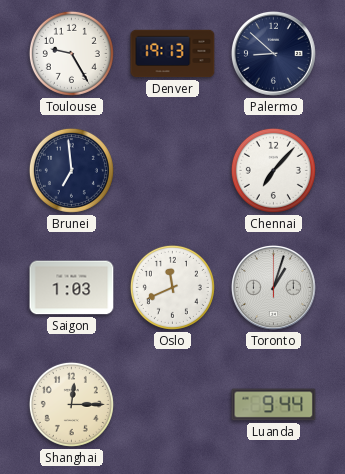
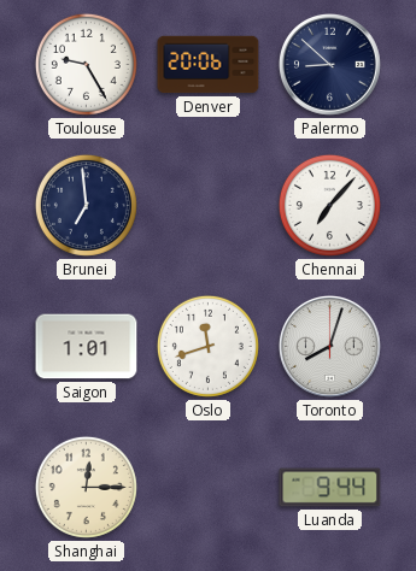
Denver: 19:13 -> 20:06
Saigon: 1:03 -> 1:01
Oslo: 11:41 -> 11:42
Toronto: 1:03 -> 8:03
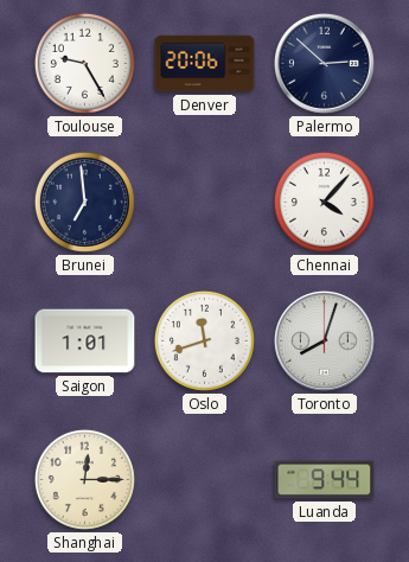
Palermo: 8:52 -> 2:52
Chennai: 7:07 -> 4:07
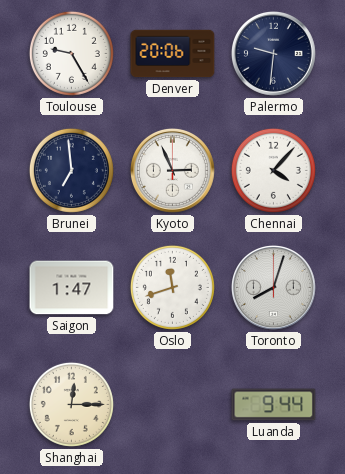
Palermo: 2:52 -> 9:31
Kyoto: none -> 2:56
Saigon: 1:01 -> 1:47
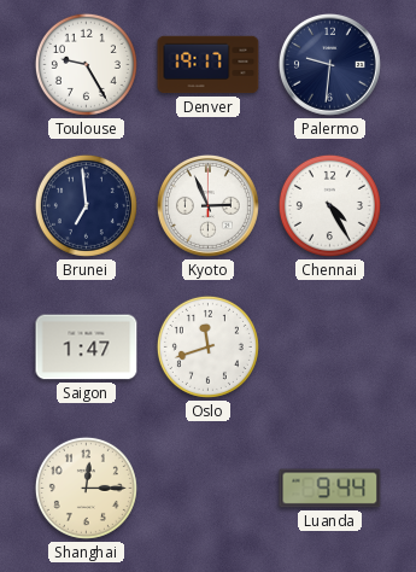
Denver: 20:06 -> 19:17
Chennai: 4:07 -> 4:25
Toronto: 8:03 -> none
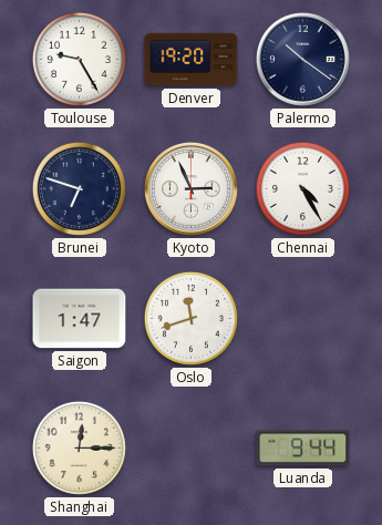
Denver: 19:17 -> 19:20
Palermo: 9:31 -> 10:21
Brunei: 6:59 -> 6:48
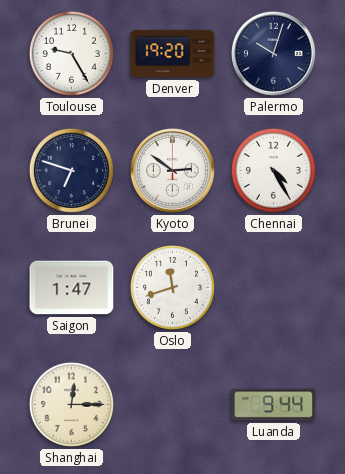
Palermo: 10:21 -> 10:03
Kyoto: 2:56 -> 2:51
